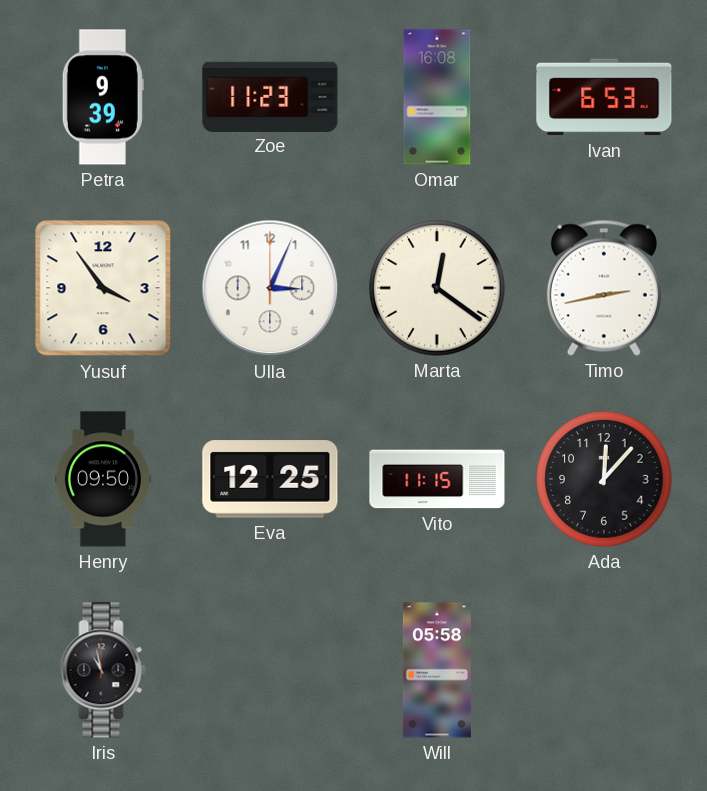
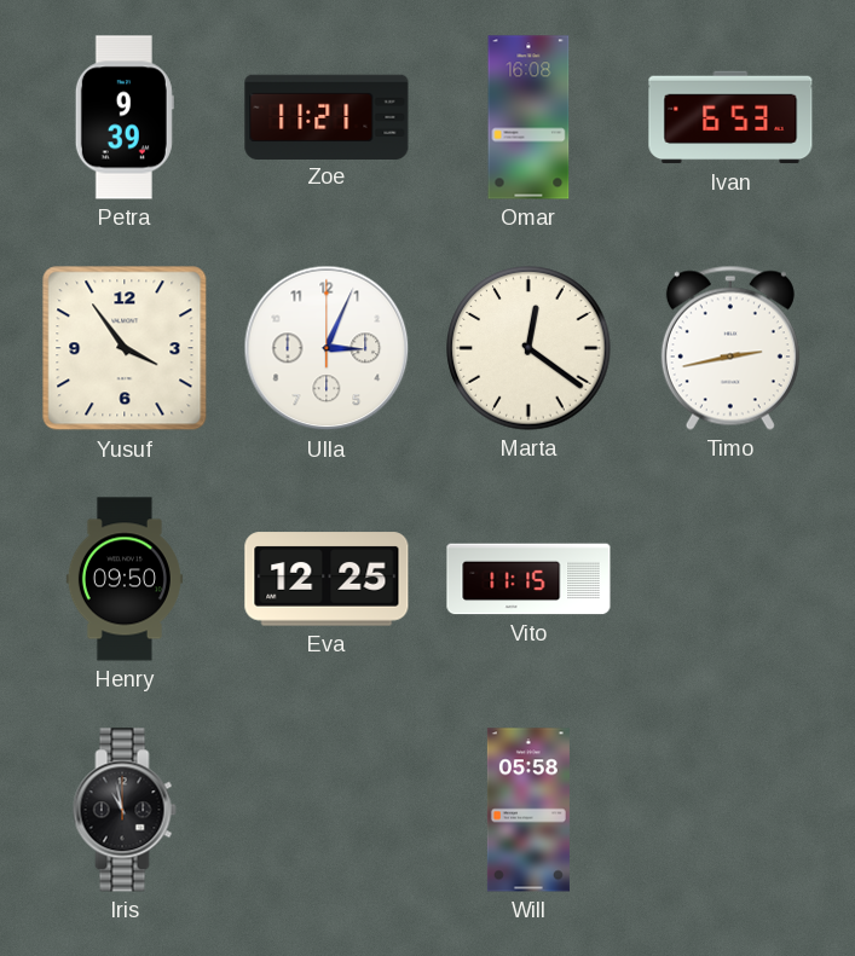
Zoe: 11:23 -> 11:21
Ada: 12:07 -> none
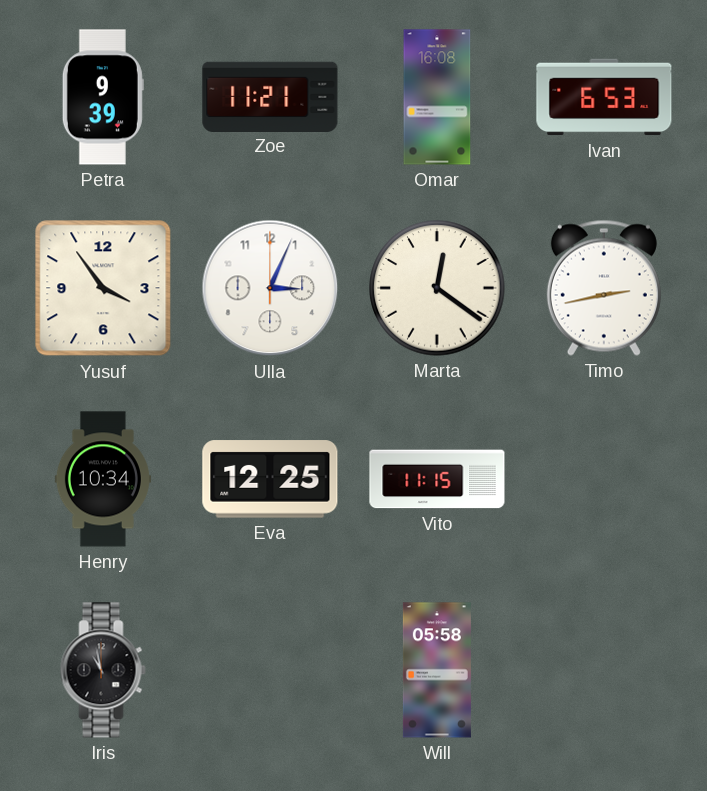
Henry: 09:50 -> 10:34
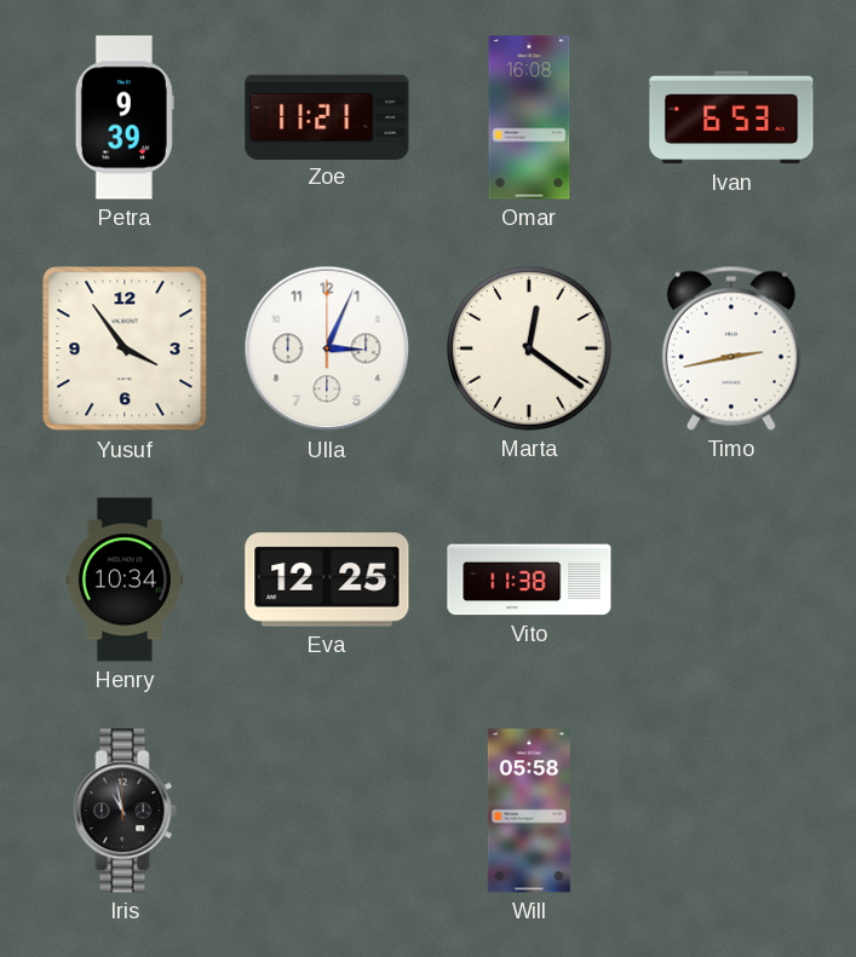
Vito: 11:15 -> 11:38
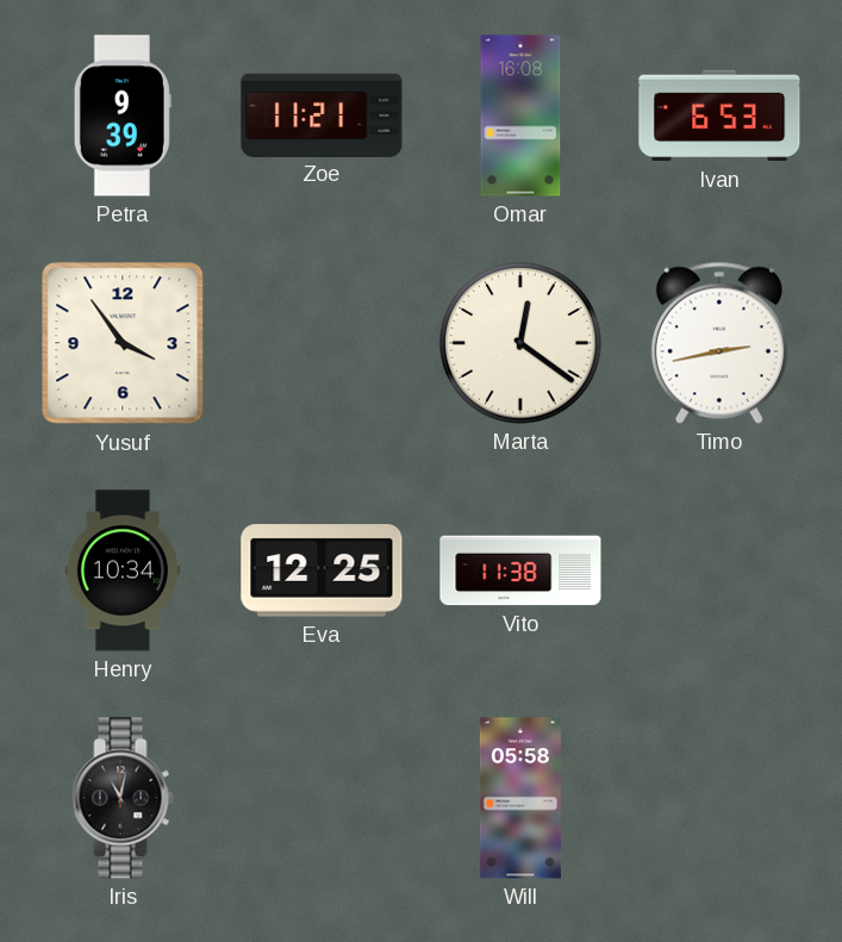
Ulla: 3:04 -> none
Iris: 10:58 -> 11:02
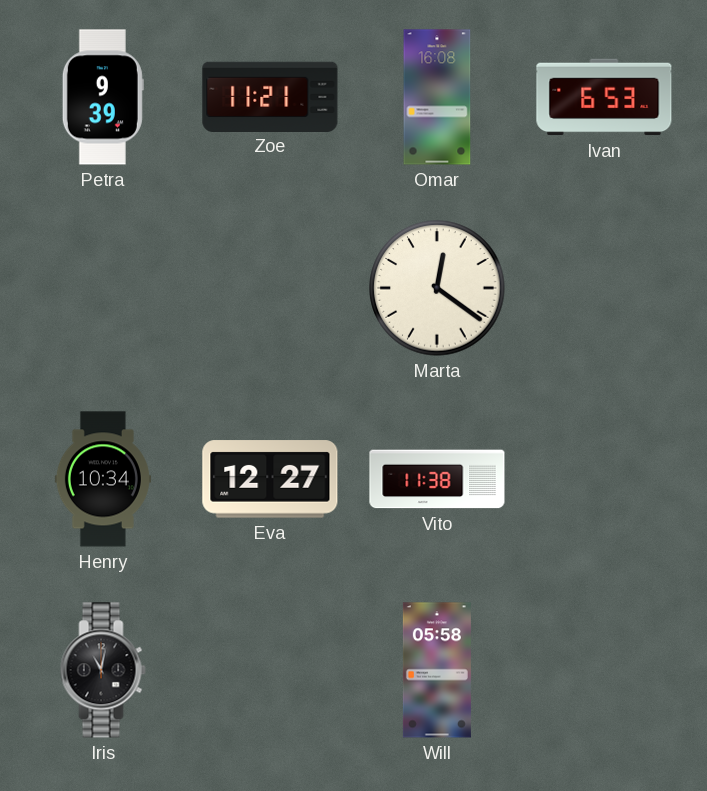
Yusuf: 3:54 -> none
Timo: 2:43 -> none
Eva: 12:25 -> 12:27
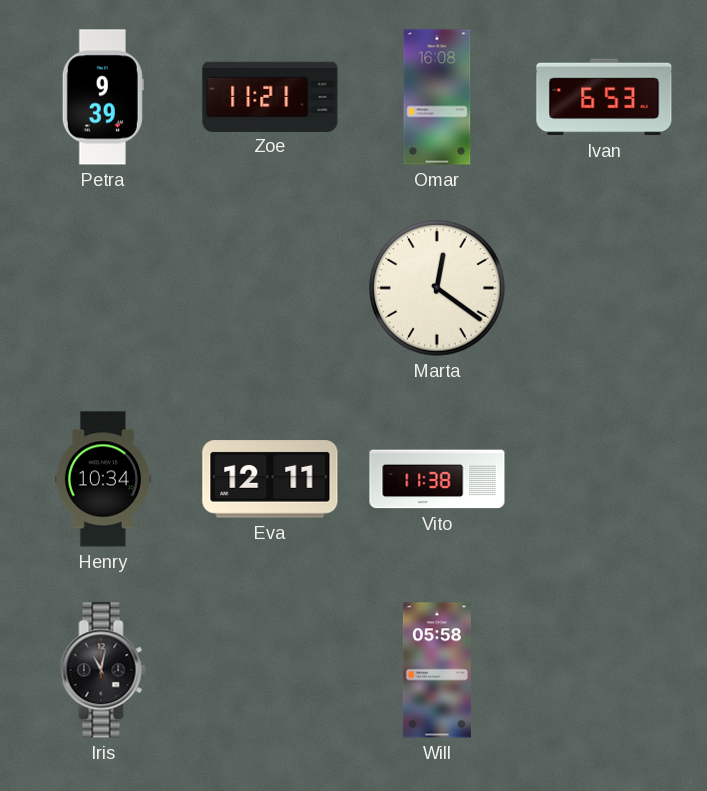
Eva: 12:27 -> 12:11
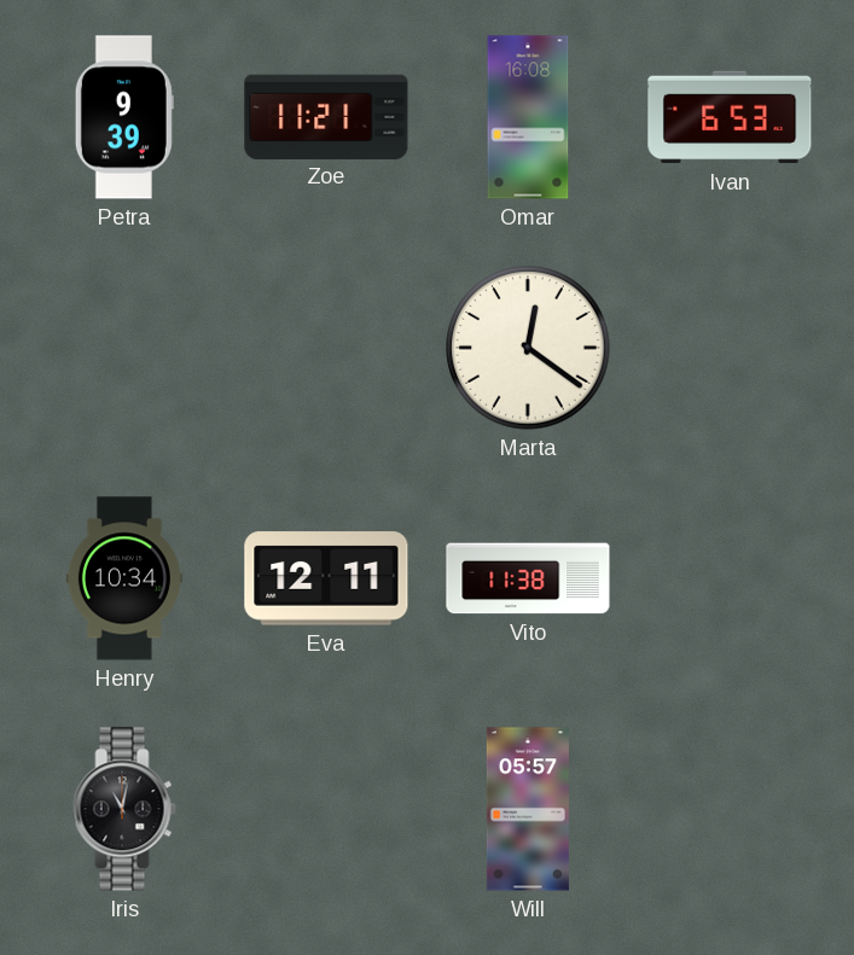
Will: 05:58 -> 05:57
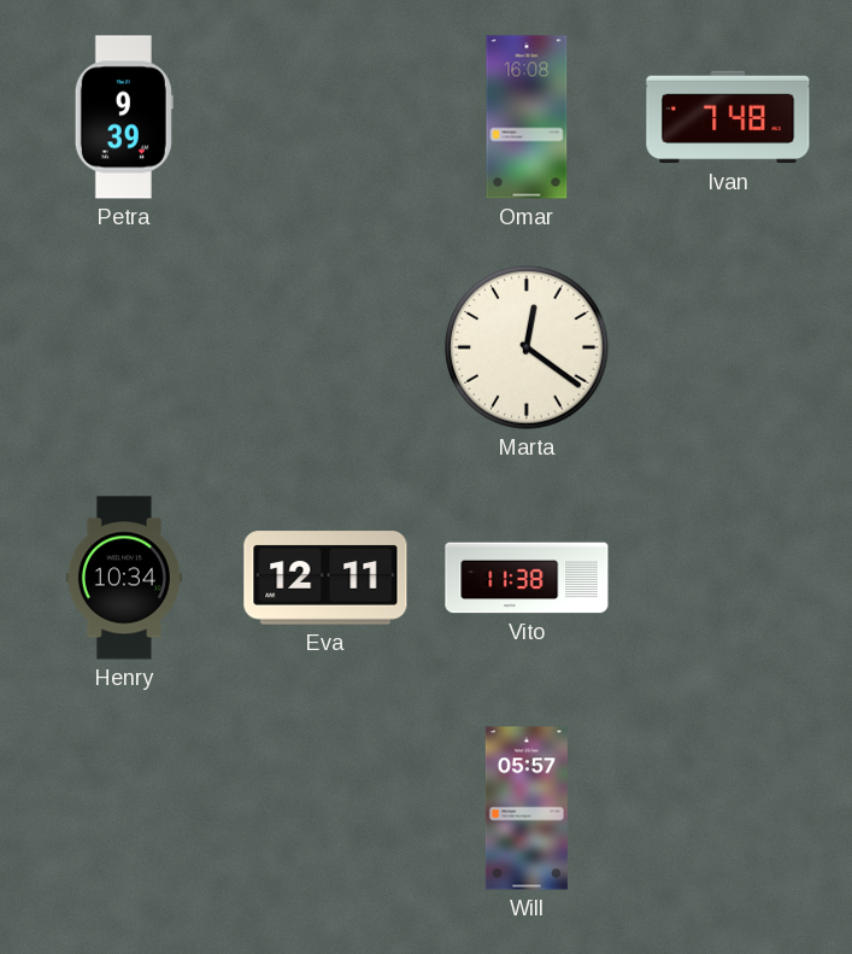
Zoe: 11:21 -> none
Ivan: 6:53 -> 7:48
Iris: 11:02 -> none
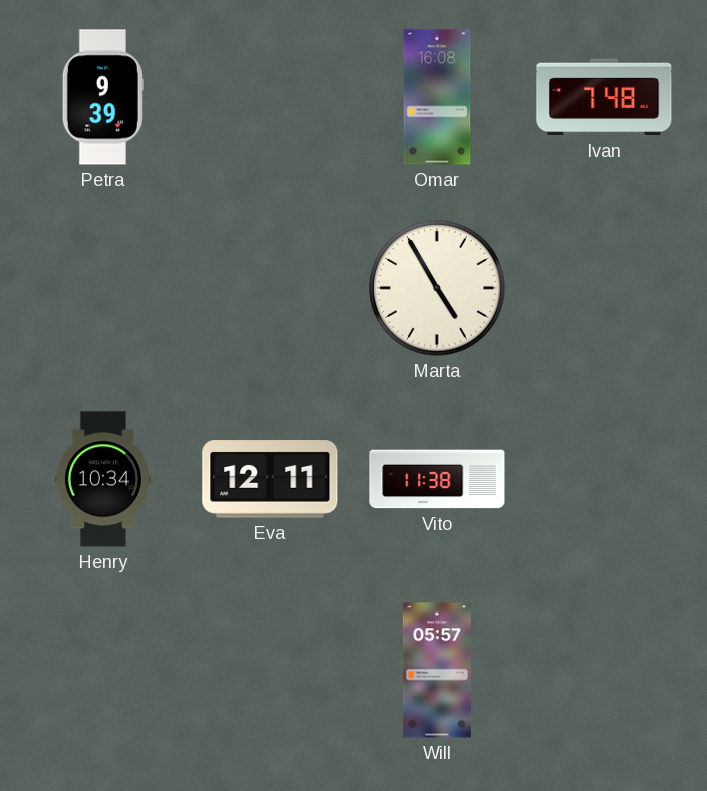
Marta: 12:21 -> 4:55
